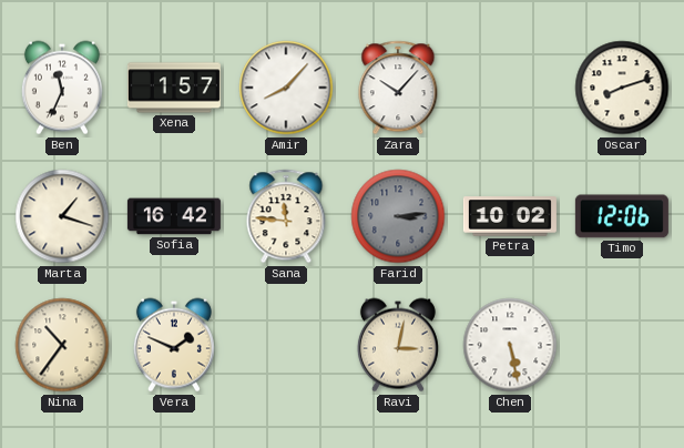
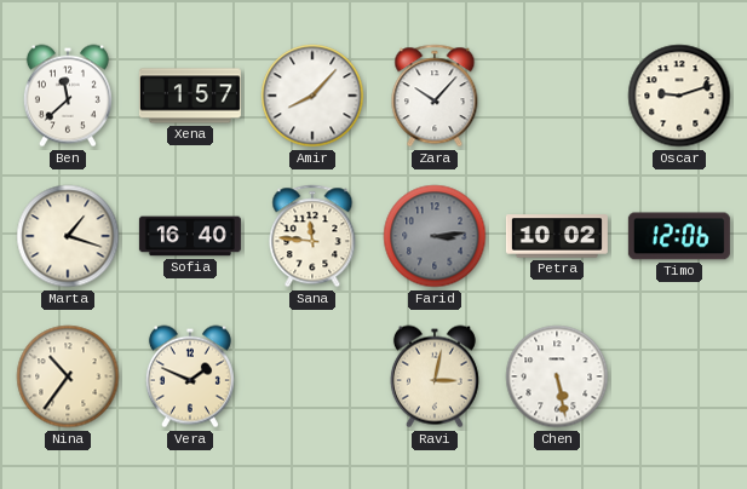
Ben: 11:34 -> 11:38
Oscar: 8:12 -> 9:12
Sofia: 16:42 -> 16:40
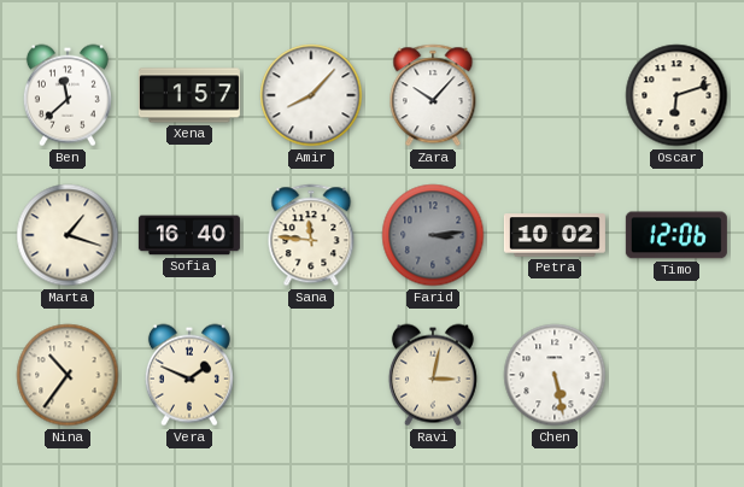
Oscar: 9:12 -> 6:12
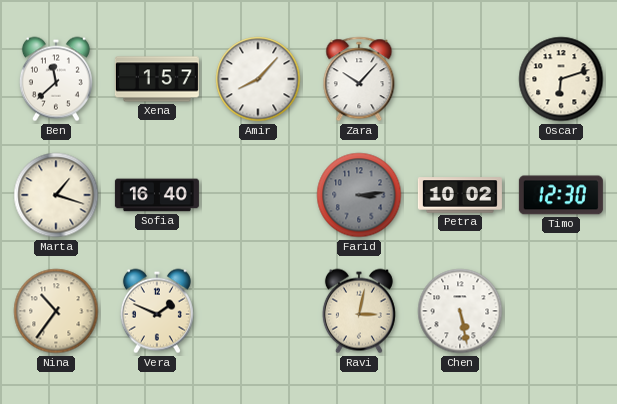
Sana: 11:46 -> none
Timo: 12:06 -> 12:30
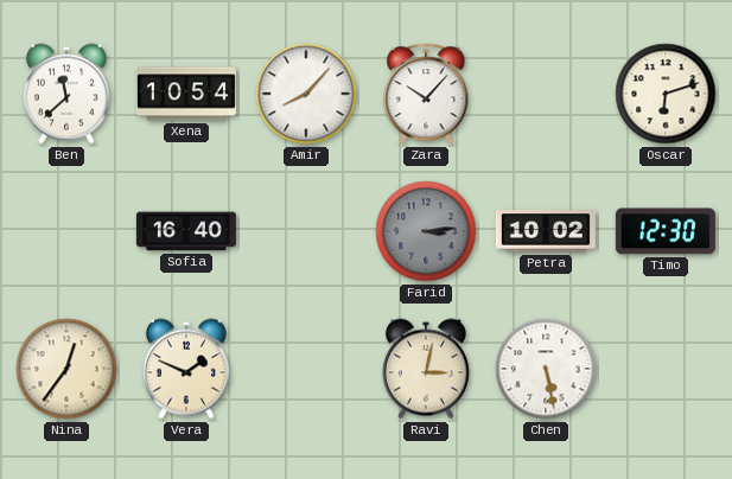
Xena: 1:57 -> 10:54
Marta: 1:18 -> none
Nina: 10:36 -> 12:36
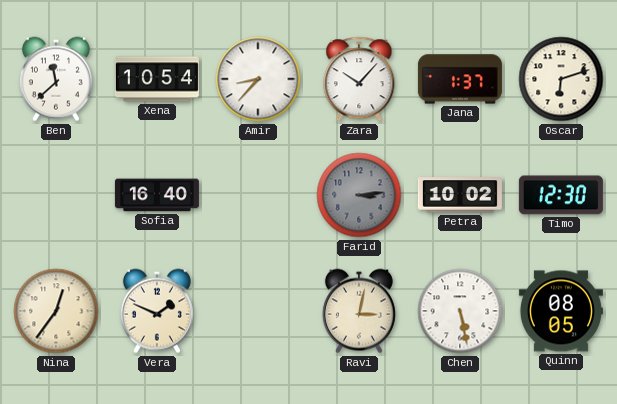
Amir: 8:07 -> 8:37
Jana: none -> 1:37
Quinn: none -> 08:05
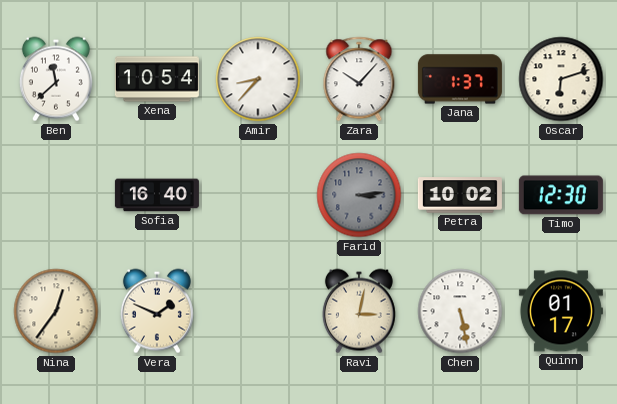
Quinn: 08:05 -> 01:17
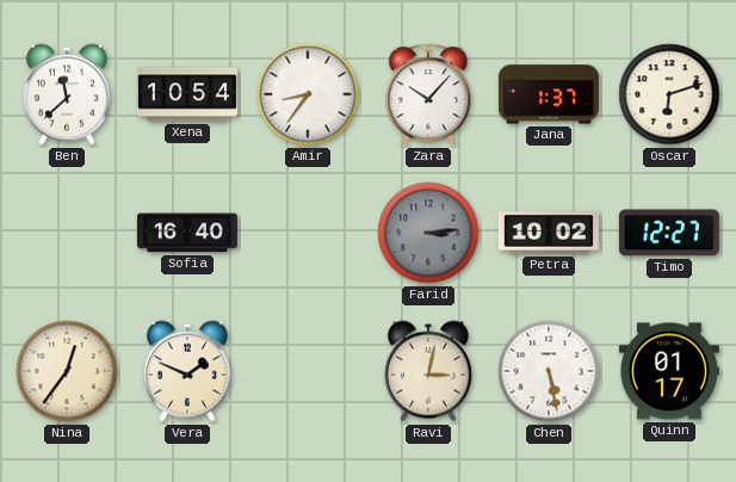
Amir: 8:37 -> 8:36
Timo: 12:30 -> 12:27
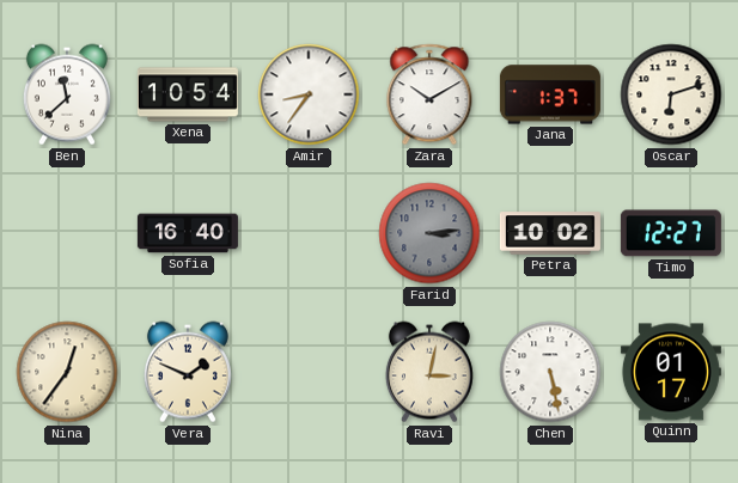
Zara: 10:07 -> 10:10
